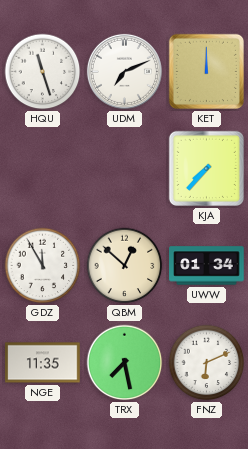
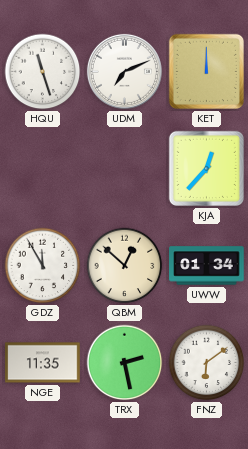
KJA: 7:37 -> 12:37
TRX: 7:28 -> 2:28
FNZ: 6:11 -> 6:09
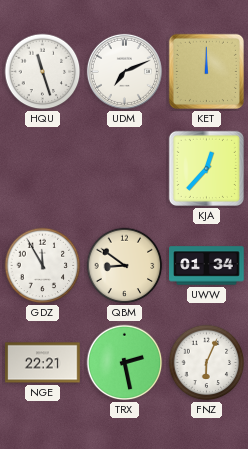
QBM: 12:52 -> 8:51
NGE: 11:35 -> 22:21
FNZ: 6:09 -> 6:04
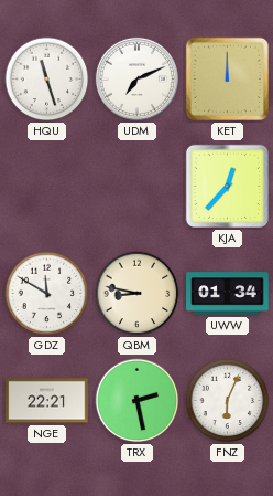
GDZ: 11:55 -> 11:50
QBM: 8:51 -> 8:47
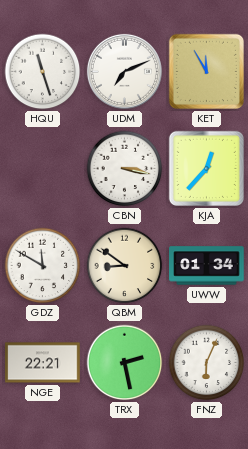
KET: 12:00 -> 11:55
CBN: none -> 3:17
QBM: 8:47 -> 8:51
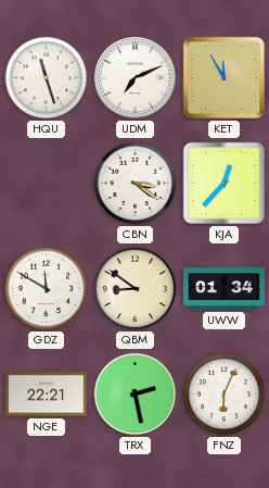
CBN: 3:17 -> 3:21
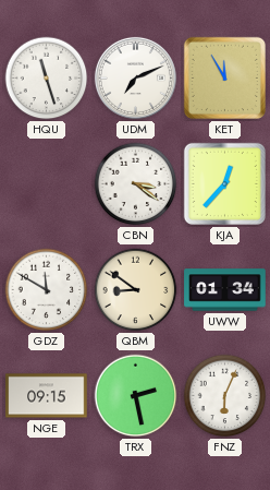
NGE: 22:21 -> 09:15
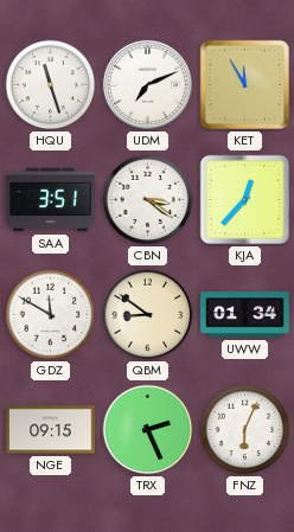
SAA: none -> 3:51
TRX: 2:28 -> 2:26
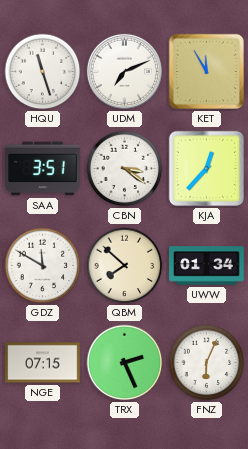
QBM: 8:51 -> 7:52
NGE: 09:15 -> 07:15
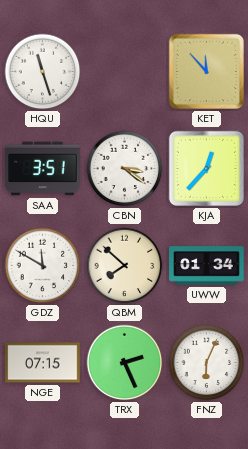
UDM: 7:11 -> none
KET: 11:55 -> 11:53
